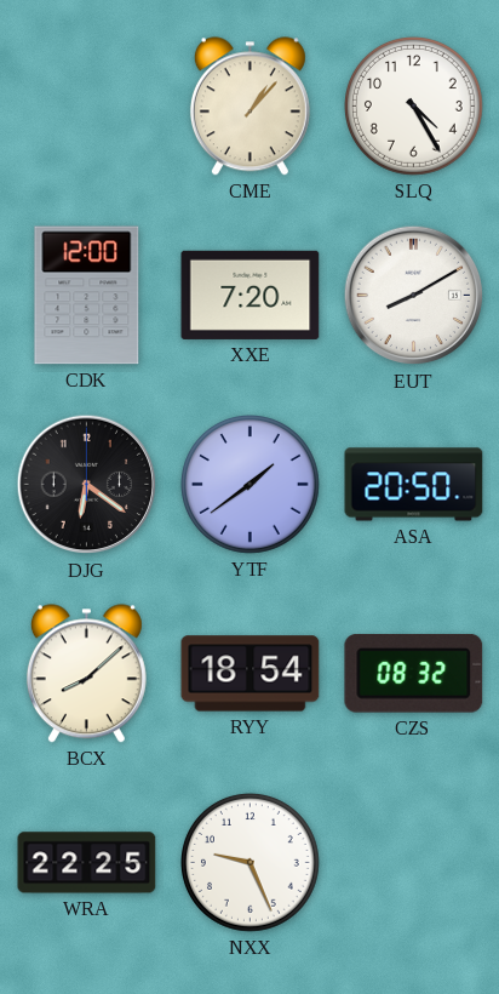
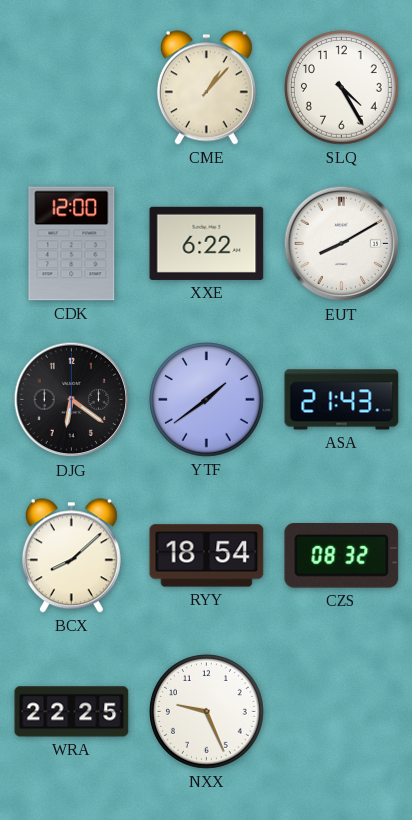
XXE: 7:20 -> 6:22
ASA: 20:50 -> 21:43
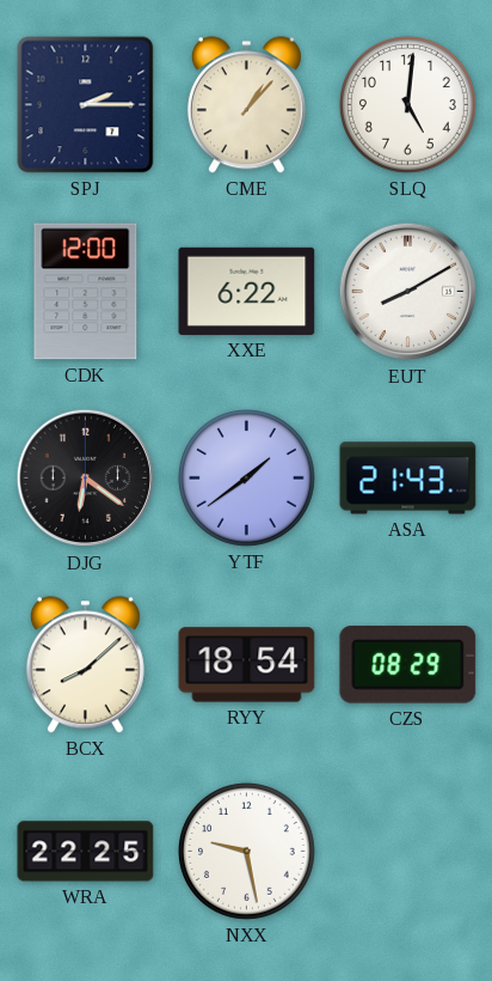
SPJ: none -> 2:15
SLQ: 4:25 -> 5:01
CZS: 08:32 -> 08:29
NXX: 9:26 -> 9:28
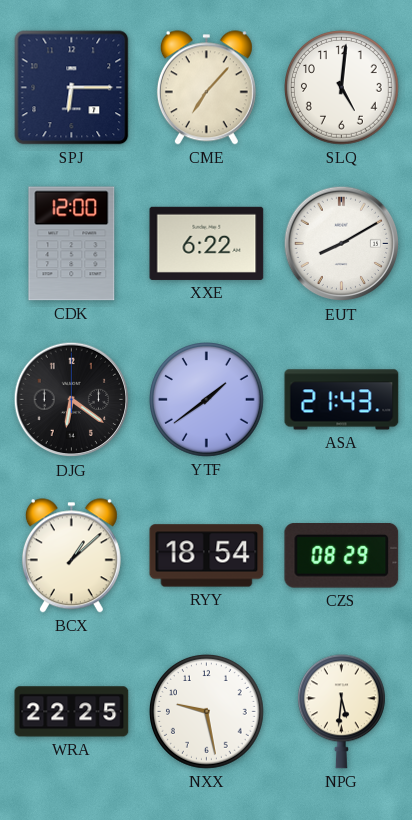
SPJ: 2:15 -> 6:15
CME: 1:07 -> 7:07
BCX: 8:08 -> 1:08
NPG: none -> 5:31
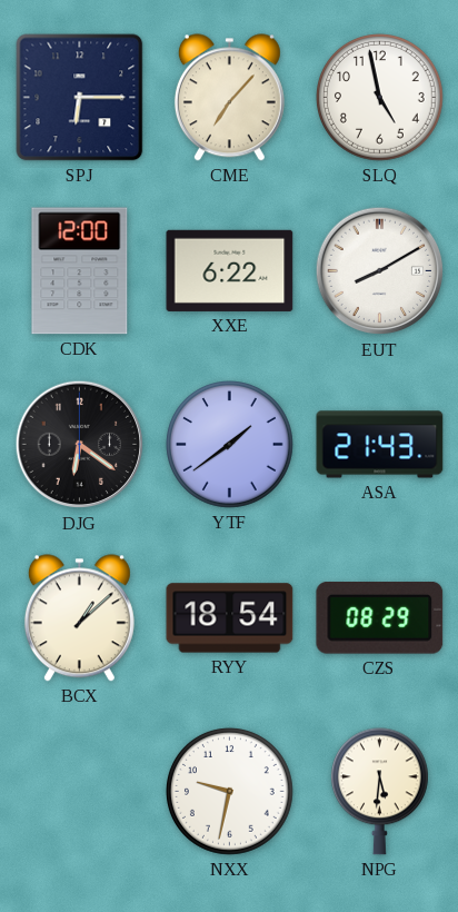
SLQ: 5:01 -> 4:58
WRA: 22:25 -> none
NXX: 9:28 -> 9:32
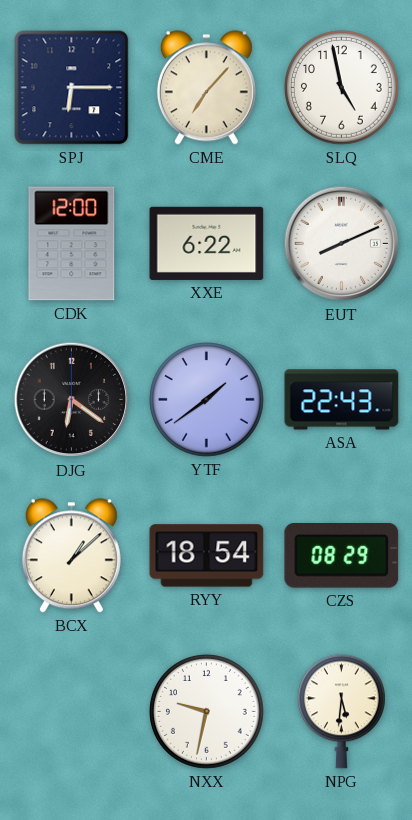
EUT: 8:10 -> 8:11
ASA: 21:43 -> 22:43
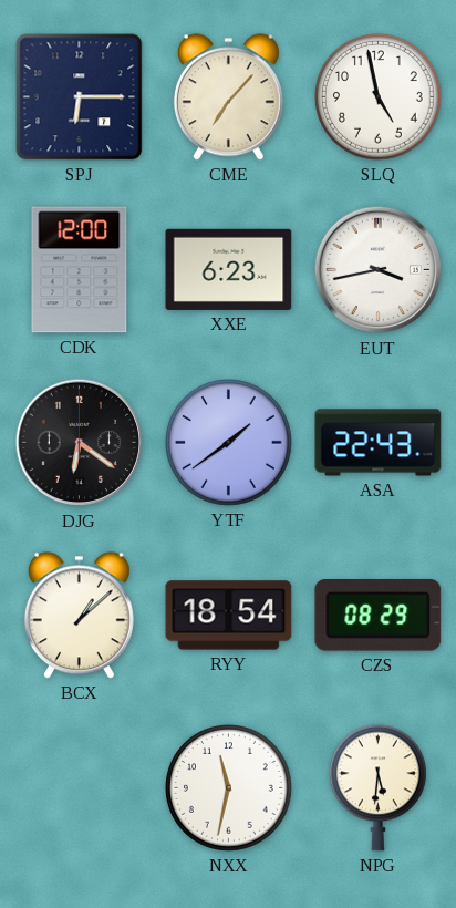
XXE: 6:22 -> 6:23
EUT: 8:11 -> 3:43
NXX: 9:32 -> 11:32
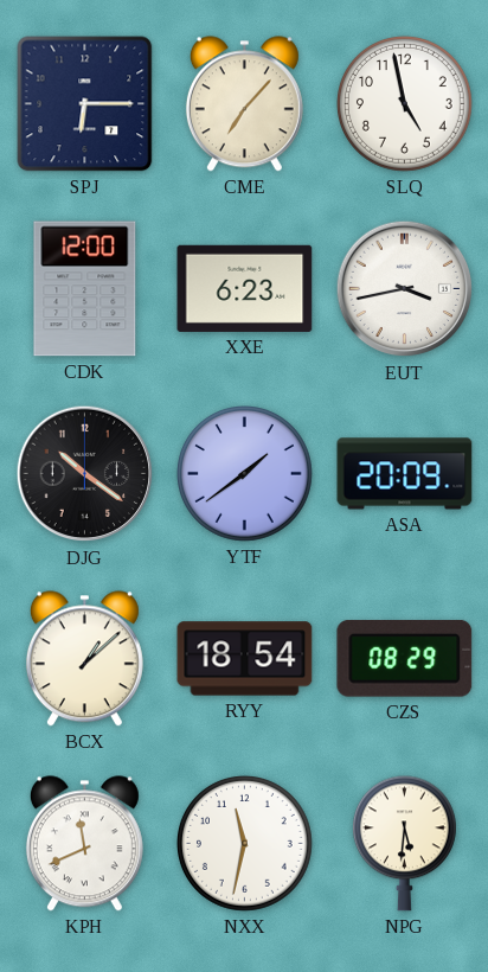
DJG: 6:21 -> 10:21
ASA: 22:43 -> 20:09
KPH: none -> 11:41
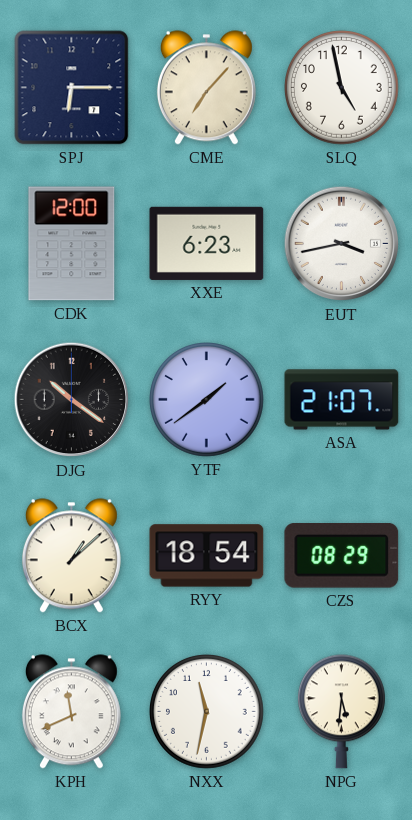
ASA: 20:09 -> 21:07
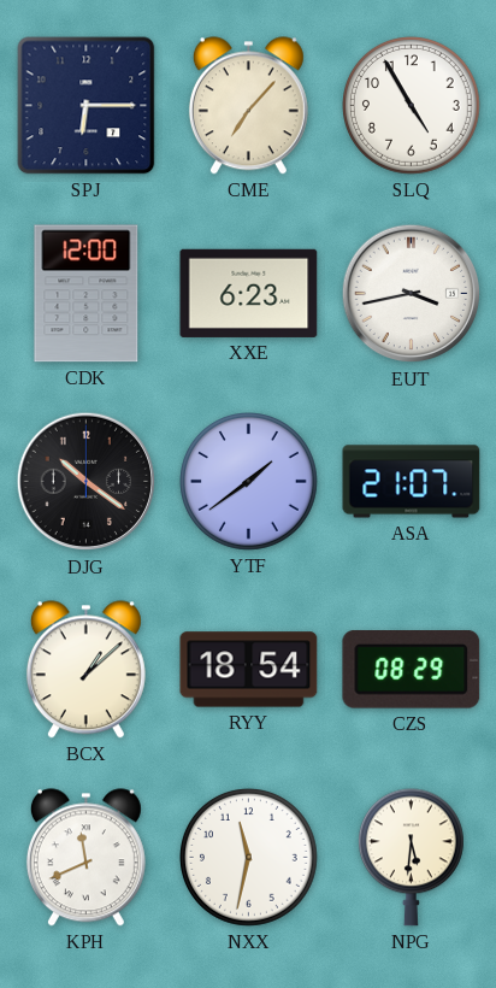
SLQ: 4:58 -> 4:55
